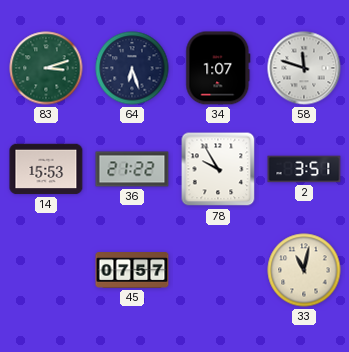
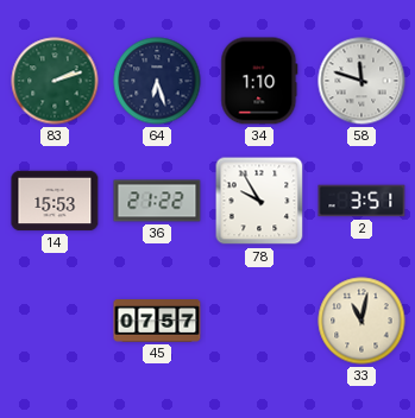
83: 3:12 -> 2:12
34: 1:07 -> 1:10
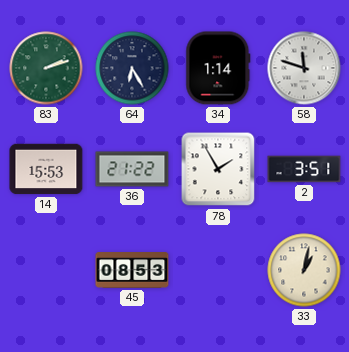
64: 6:27 -> 6:25
34: 1:10 -> 1:14
78: 9:55 -> 1:55
45: 07:57 -> 08:53
33: 11:02 -> 1:02
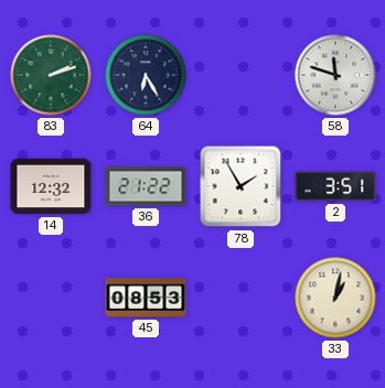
34: 1:14 -> none
14: 15:53 -> 12:32
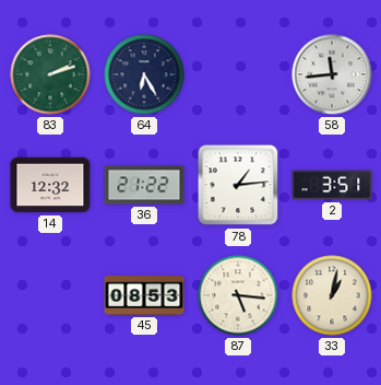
58: 11:48 -> 11:44
78: 1:55 -> 1:14
87: none -> 5:16
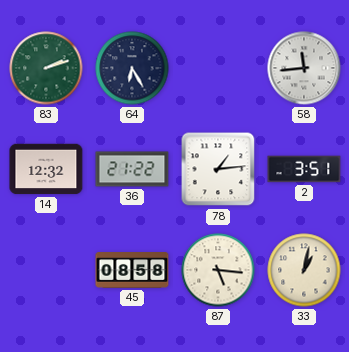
45: 08:53 -> 08:58
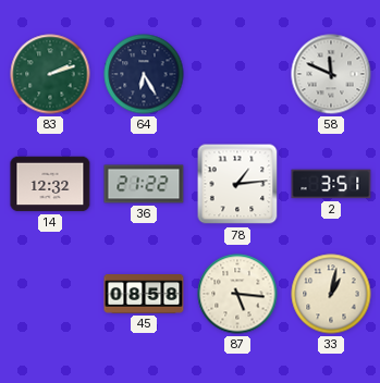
58: 11:44 -> 11:49
